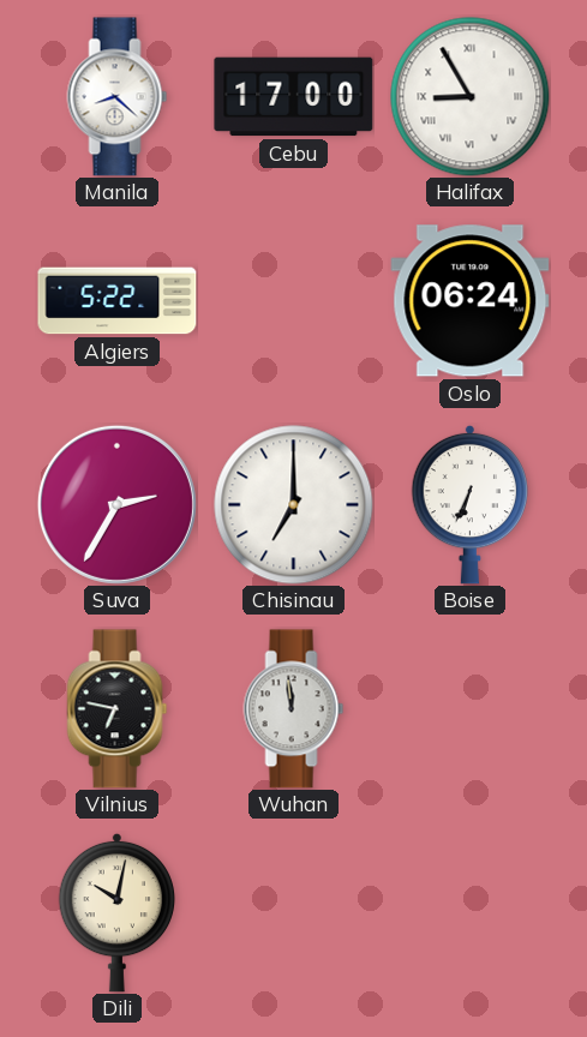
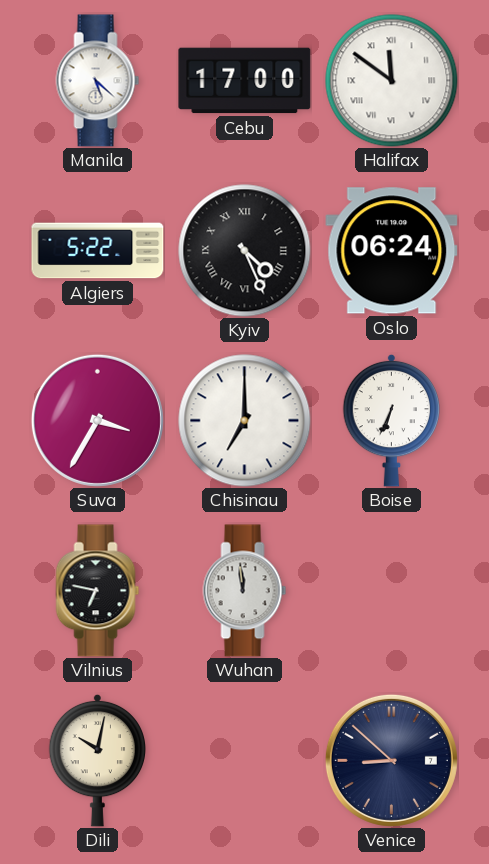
Manila: 8:22 -> 5:22
Halifax: 8:55 -> 11:51
Kyiv: none -> 4:26
Suva: 2:35 -> 3:35
Venice: none -> 8:52
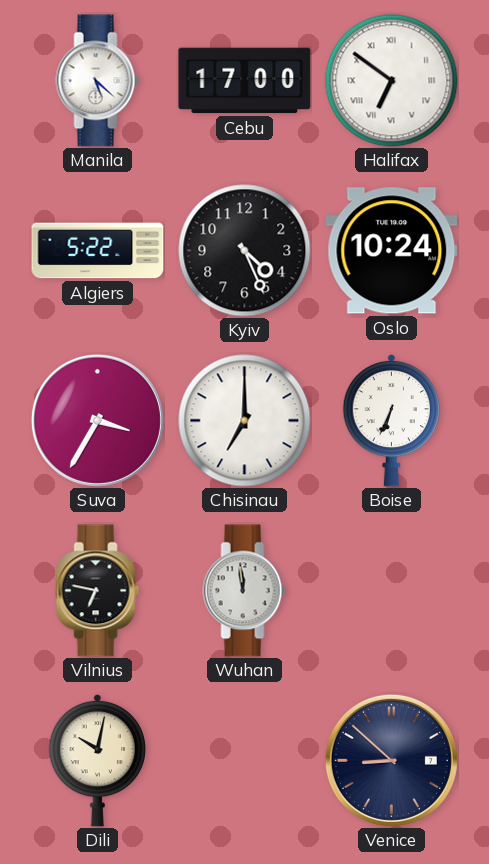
Halifax: 11:51 -> 6:51
Kyiv numerals: Roman -> Arabic
Oslo: 06:24 -> 10:24
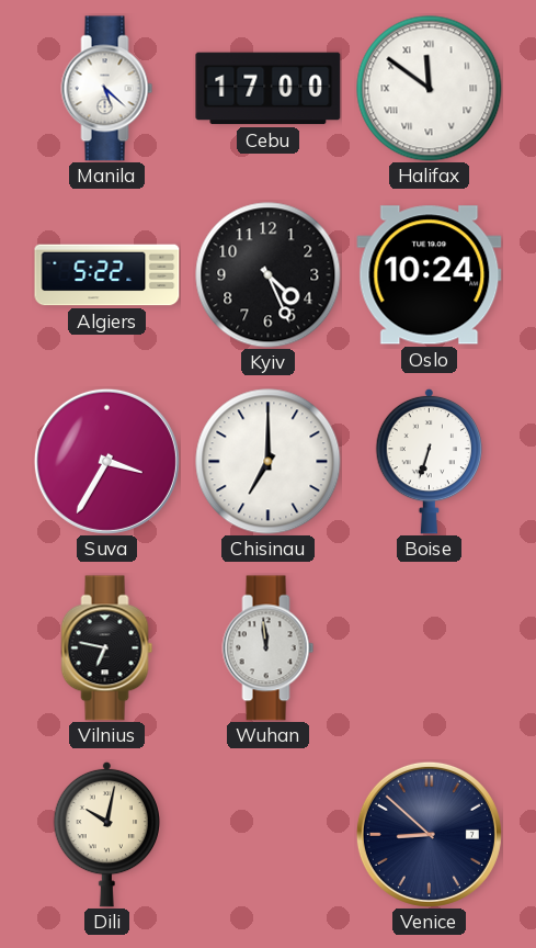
Halifax: 6:51 -> 11:51
Boise: 6:34 -> 6:33
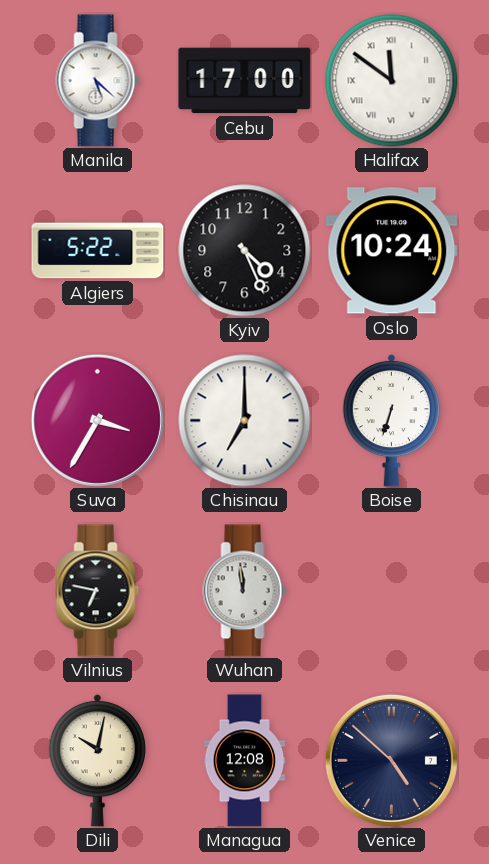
Managua: none -> 12:08
Venice: 8:52 -> 4:52
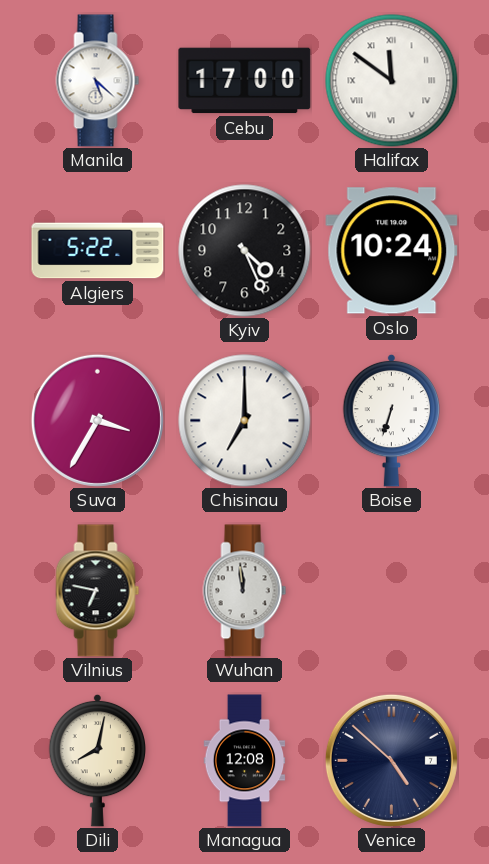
Dili: 10:02 -> 8:02
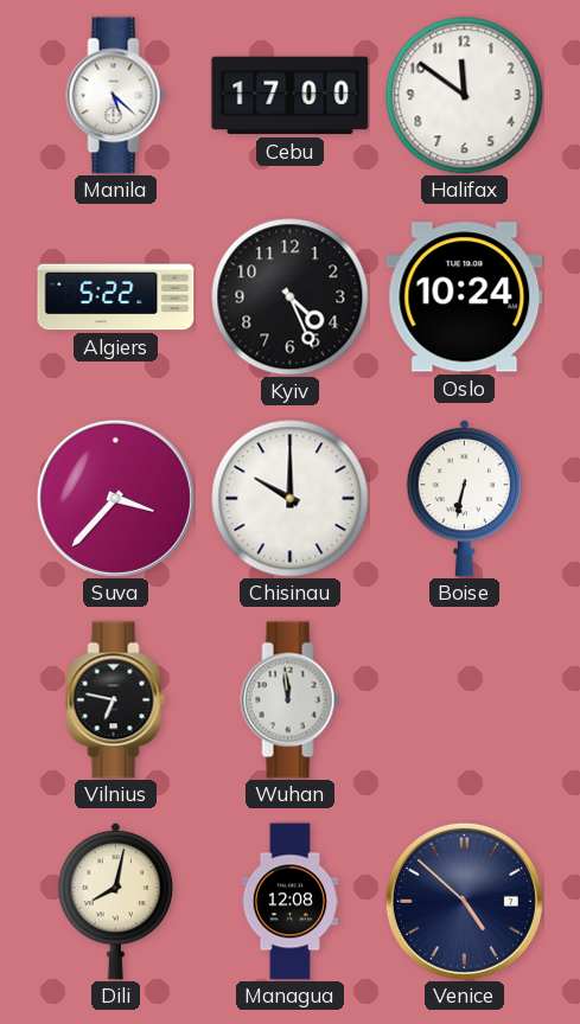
Halifax numerals: Roman -> Arabic
Suva: 3:35 -> 3:37
Chisinau: 7:00 -> 10:00
Boise: 6:33 -> 6:32
